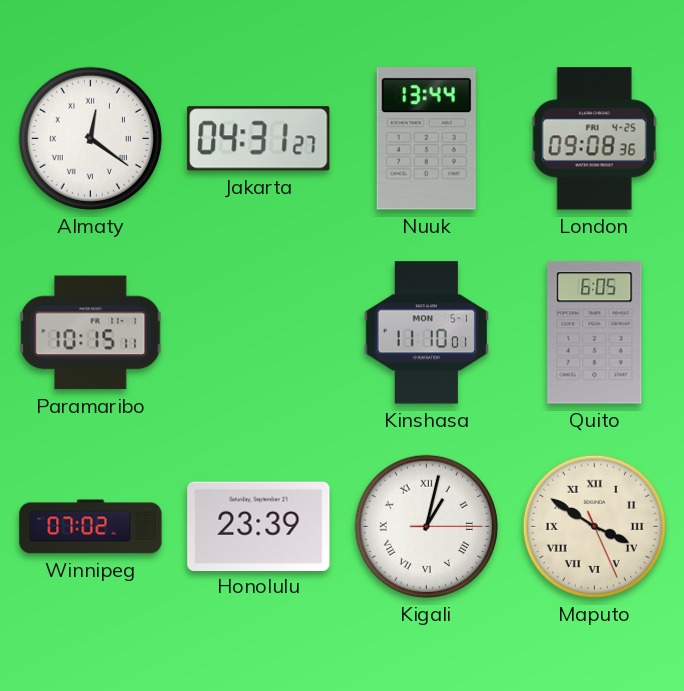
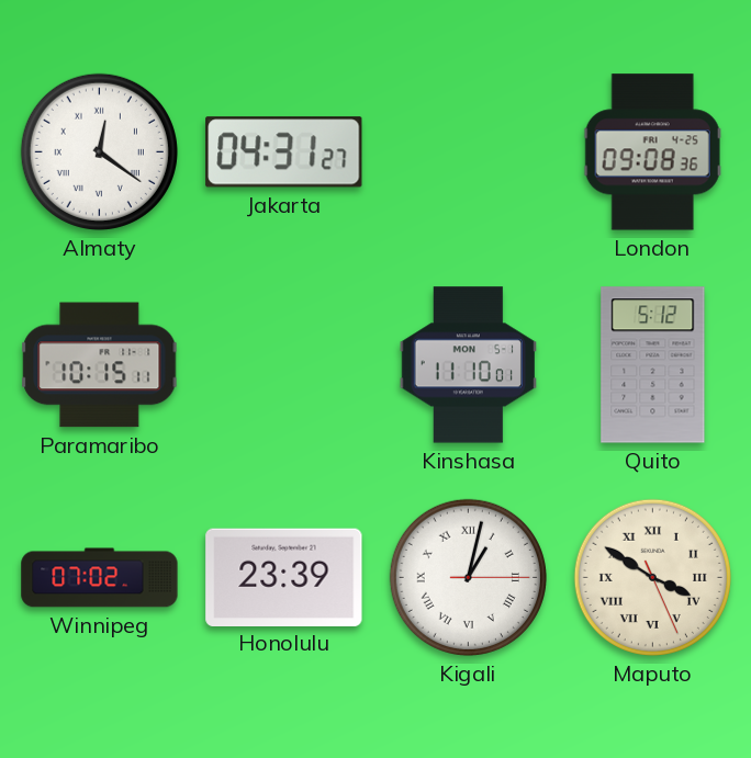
Nuuk: 13:44 -> none
Quito: 6:05 -> 5:12
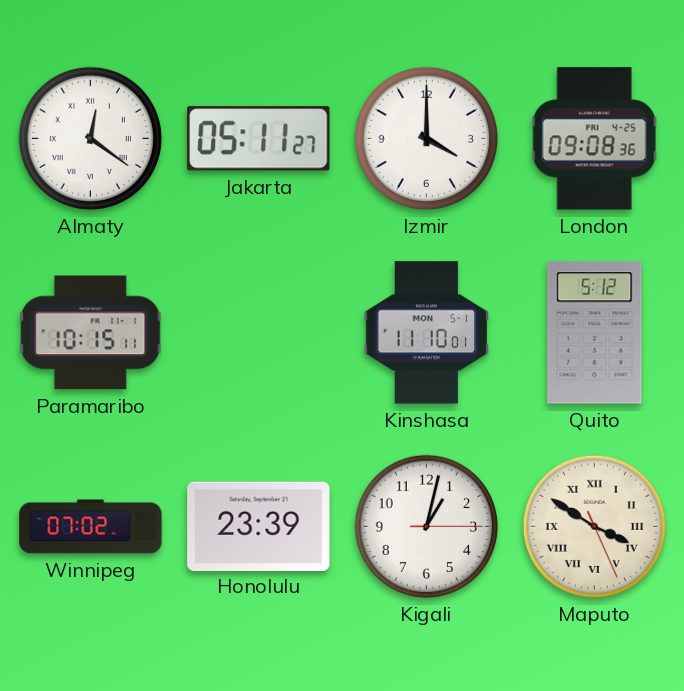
Jakarta: 04:31 -> 05:11
Izmir: none -> 4:00
Kigali numerals: Roman -> Arabic
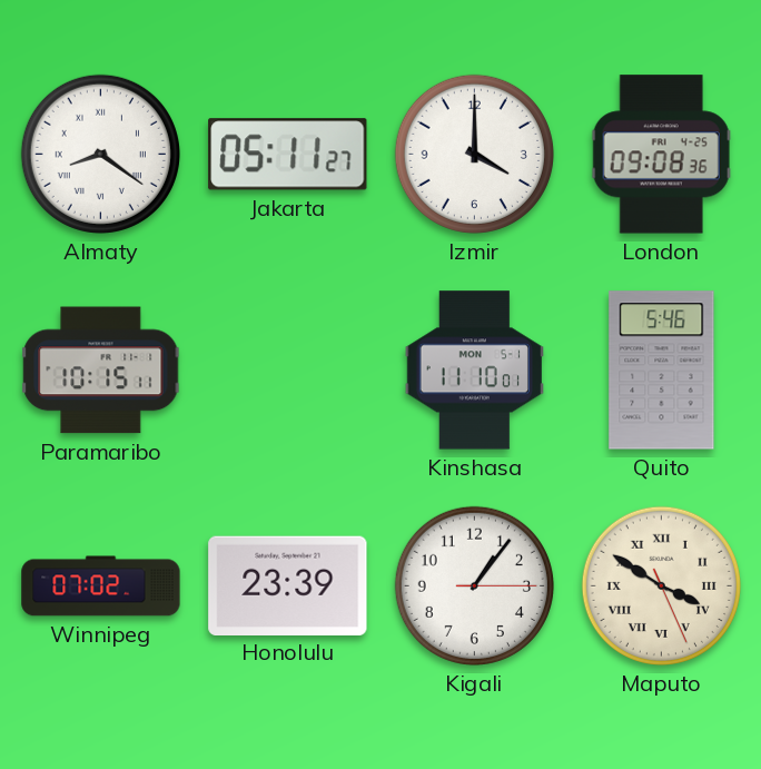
Almaty: 12:21 -> 8:21
Quito: 5:12 -> 5:46
Kigali: 1:02 -> 1:06
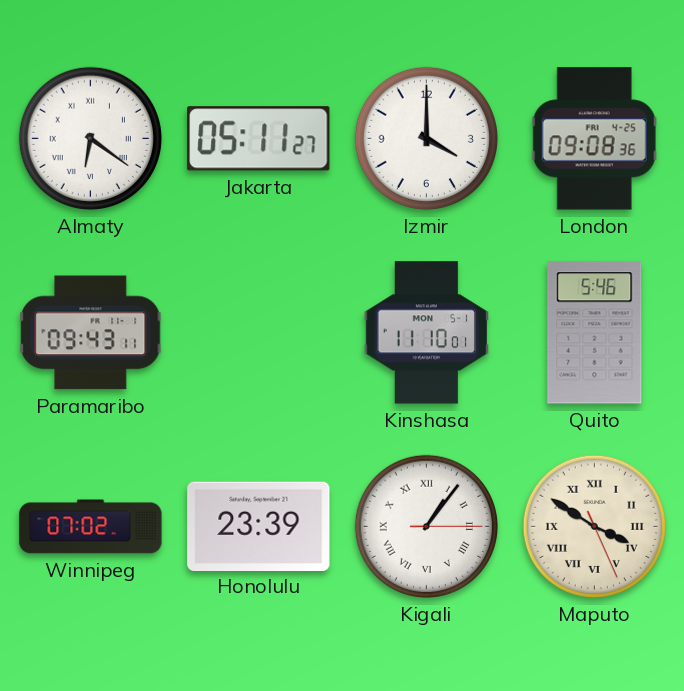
Almaty: 8:21 -> 6:21
Paramaribo: 10:15 -> 09:43
Kigali numerals: Arabic -> Roman
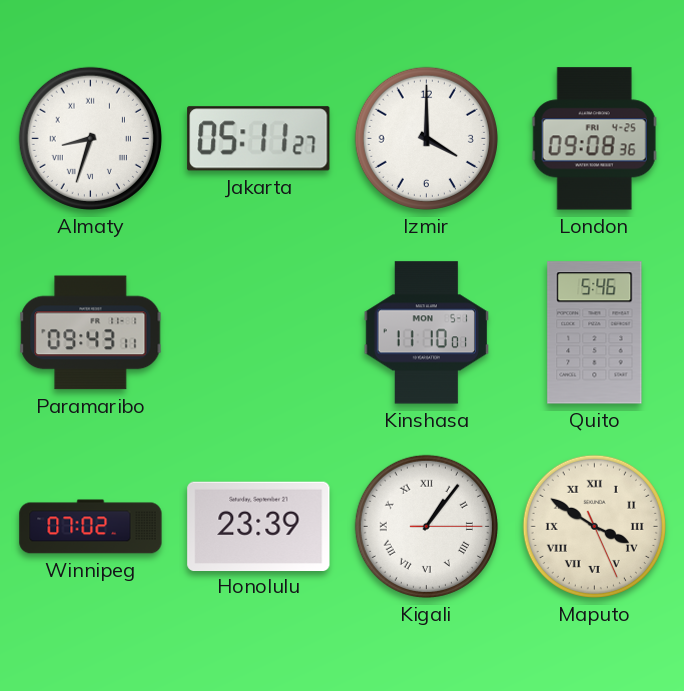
Almaty: 6:21 -> 8:33
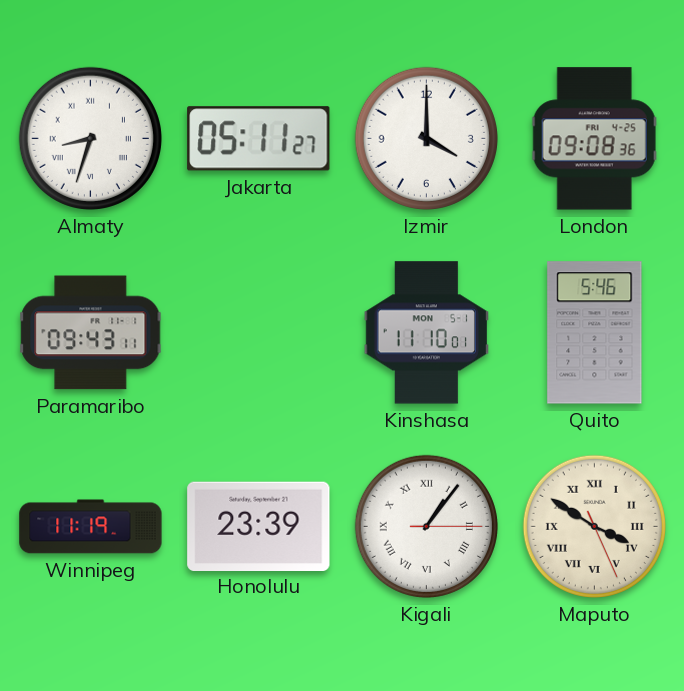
Winnipeg: 07:02 -> 11:19
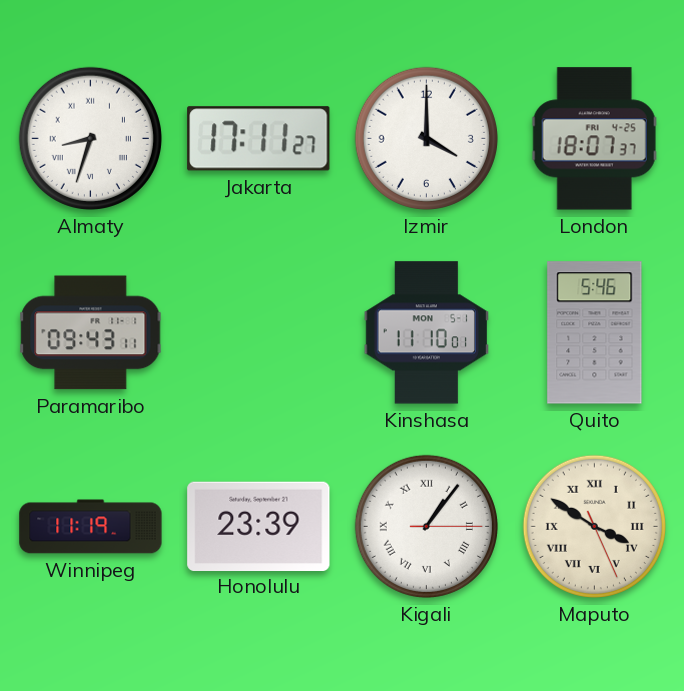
Jakarta: 05:11 -> 17:11
London: 09:08 -> 18:07
